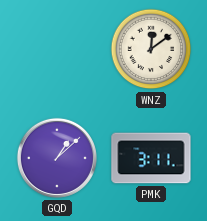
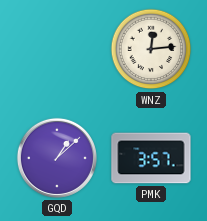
WNZ: 12:09 -> 12:14
PMK: 3:11 -> 3:57
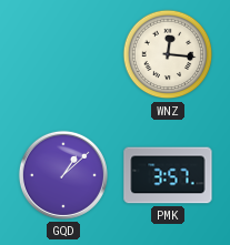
WNZ: 12:14 -> 12:16
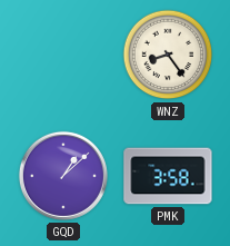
WNZ: 12:16 -> 8:24
PMK: 3:57 -> 3:58
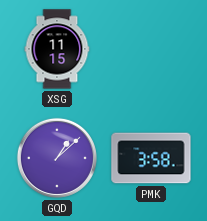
XSG: none -> 11:15
WNZ: 8:24 -> none
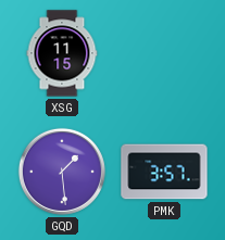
GQD: 1:08 -> 1:29
PMK: 3:58 -> 3:57
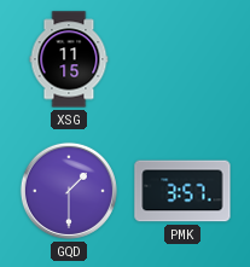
GQD: 1:29 -> 1:30
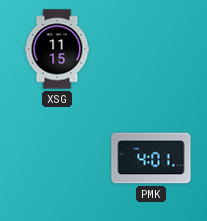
GQD: 1:30 -> none
PMK: 3:57 -> 4:01
